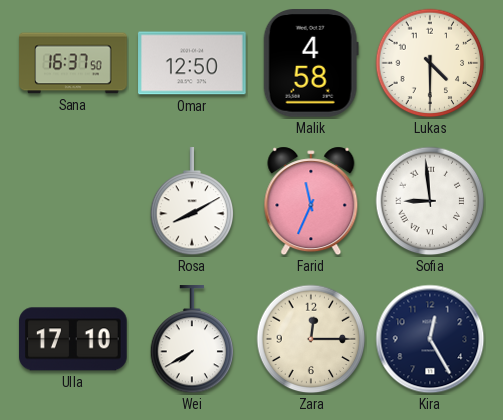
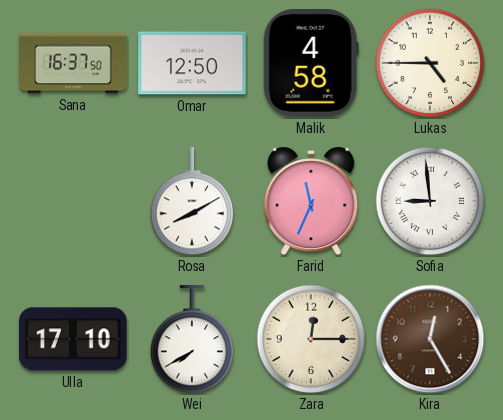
Lukas: 4:30 -> 4:45
Kira dial: navy -> brown
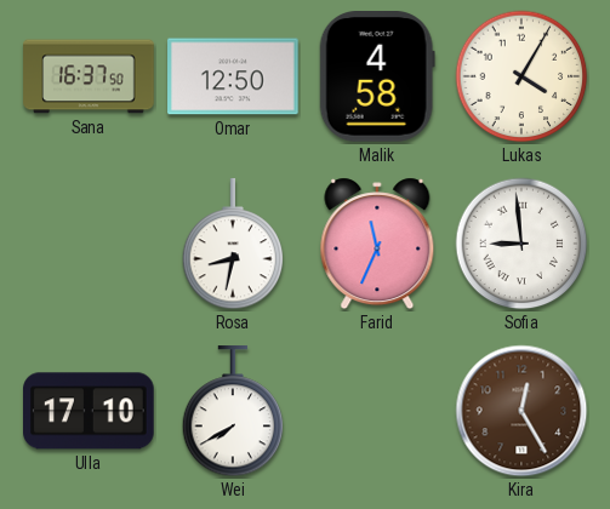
Lukas: 4:45 -> 4:05
Rosa: 8:10 -> 8:32
Zara: 12:15 -> none
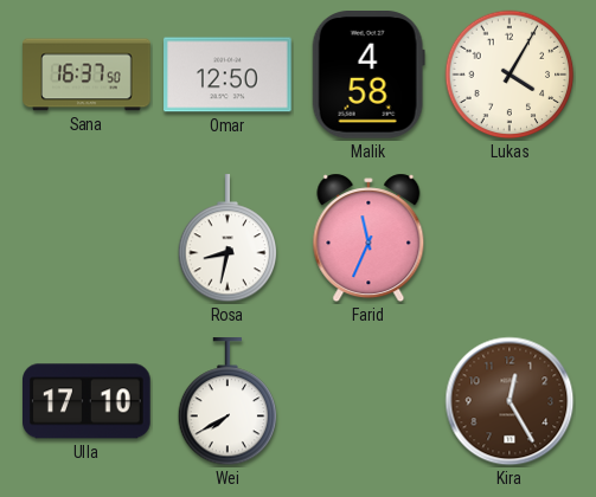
Sofia: 8:59 -> none
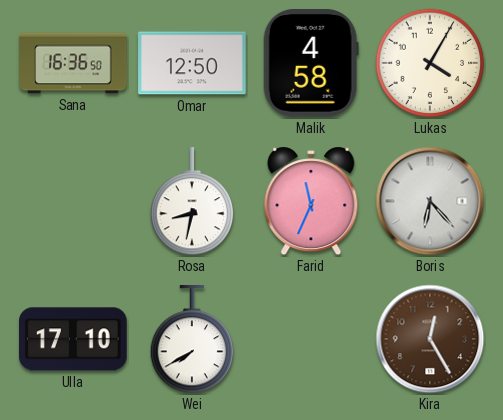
Sana: 16:37 -> 16:36
Boris: none -> 6:23
